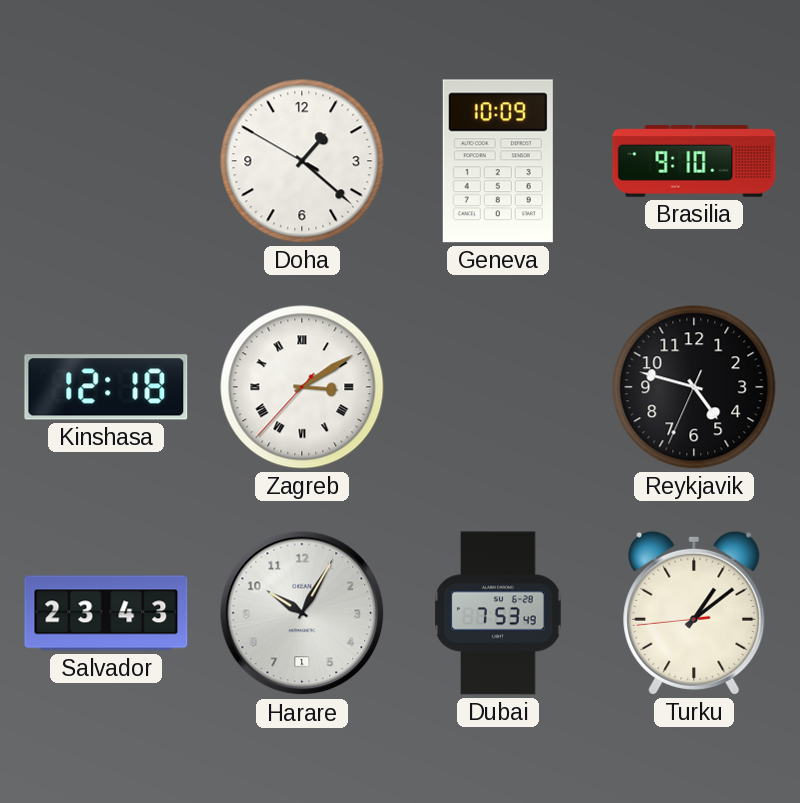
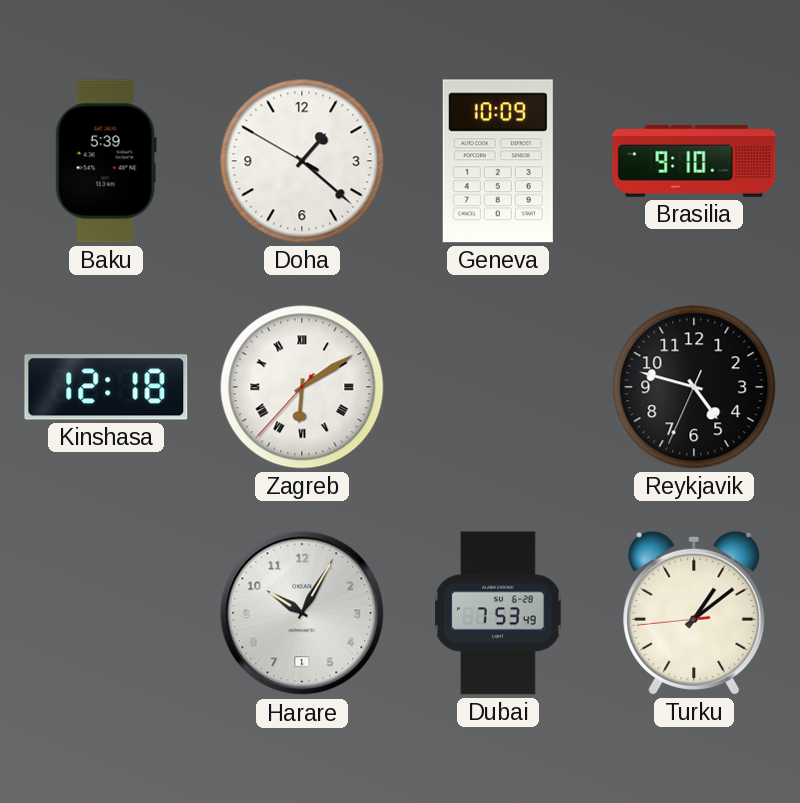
Baku: none -> 5:39
Zagreb: 3:09 -> 6:09
Salvador: 23:43 -> none
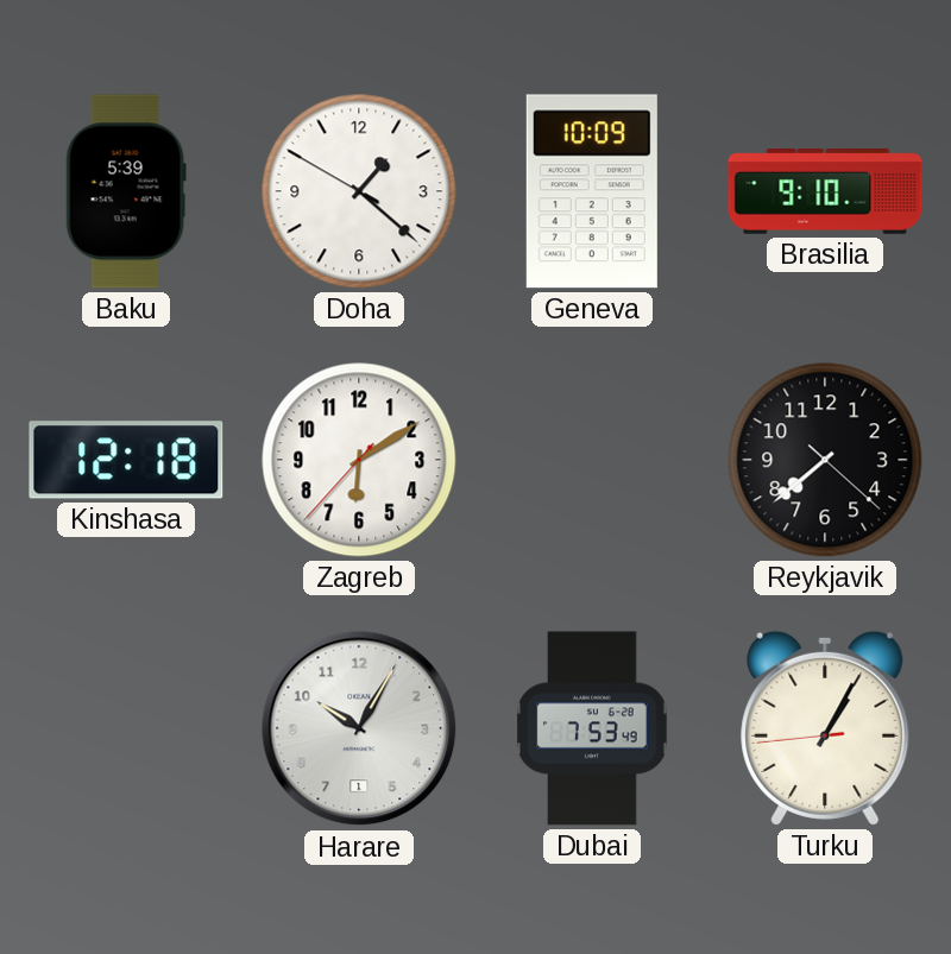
Zagreb numerals: Roman -> Arabic
Reykjavik: 4:47 -> 7:38
Turku: 1:08 -> 1:04
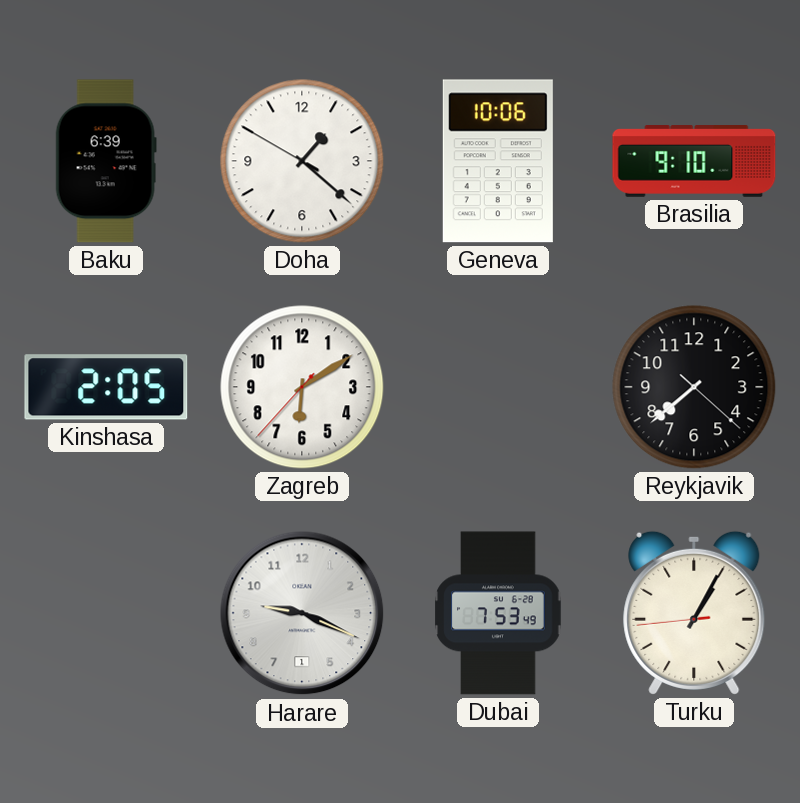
Baku: 5:39 -> 6:39
Geneva: 10:09 -> 10:06
Kinshasa: 12:18 -> 2:05
Harare: 10:05 -> 9:19
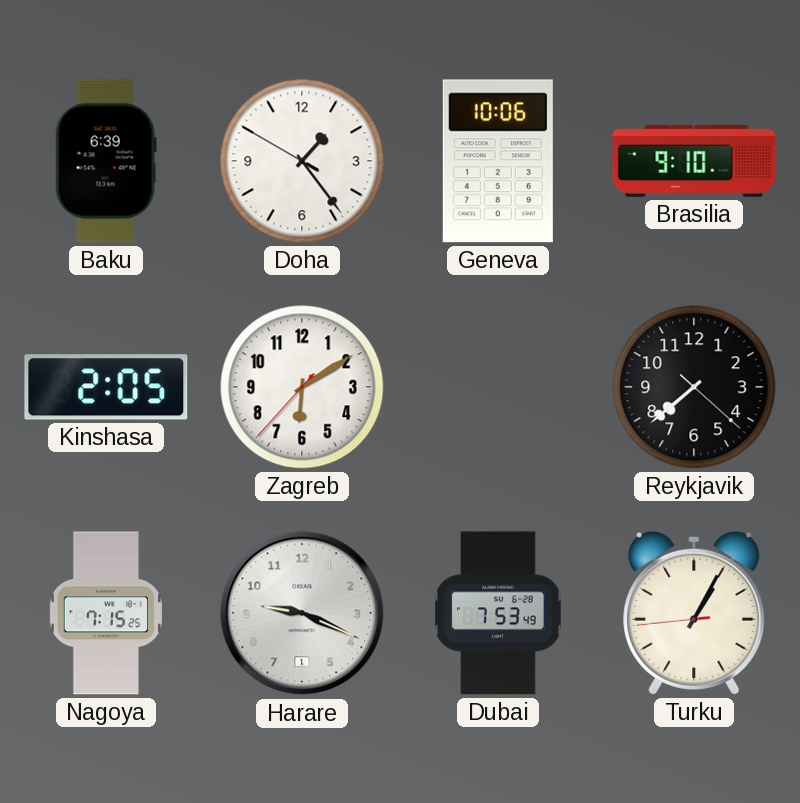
Doha: 1:21 -> 1:23
Nagoya: none -> 7:15
